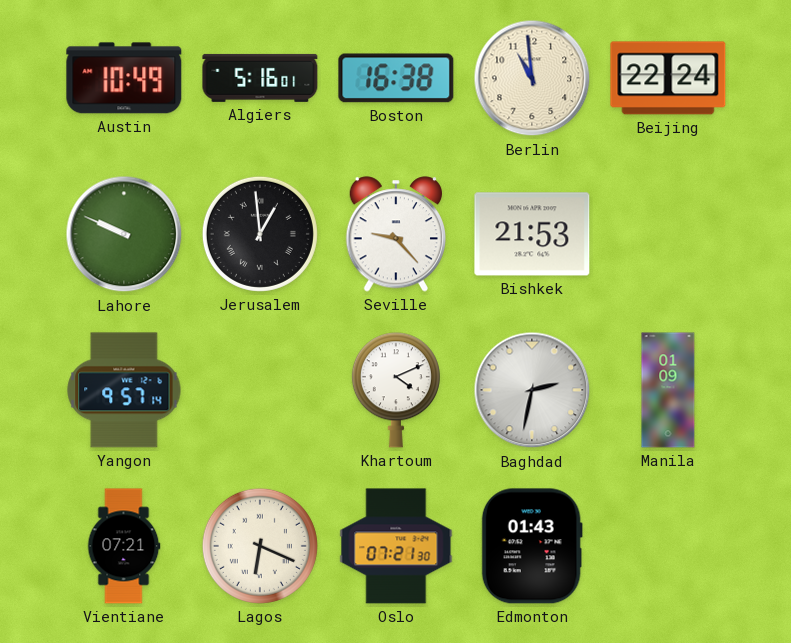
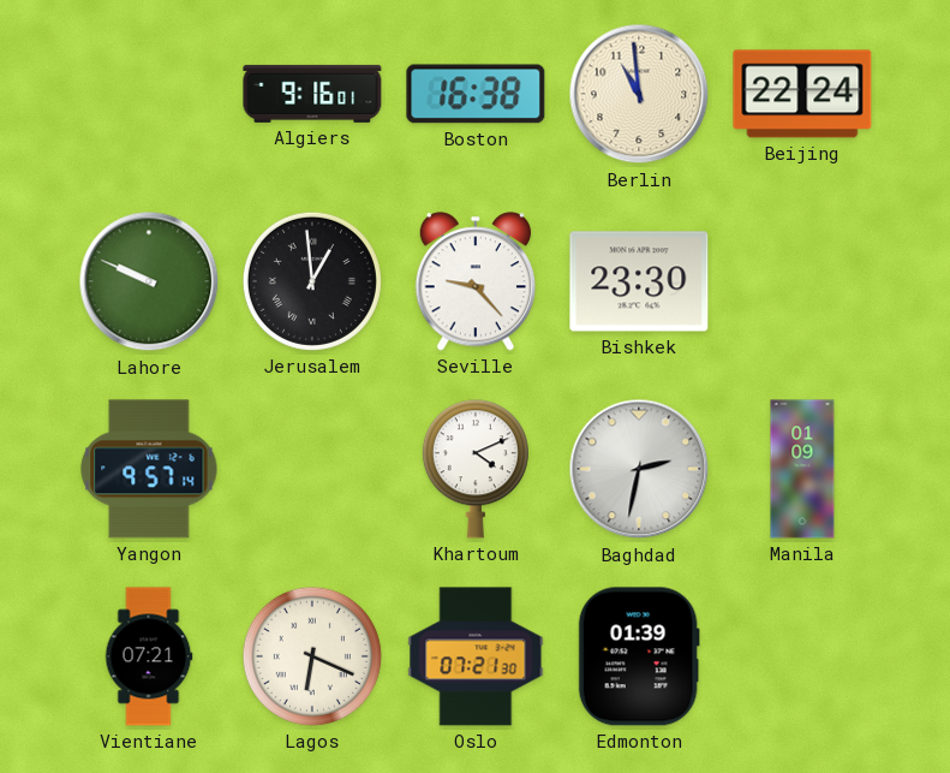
Austin: 10:49 -> none
Algiers: 5:16 -> 9:16
Bishkek: 21:53 -> 23:30
Edmonton: 01:43 -> 01:39
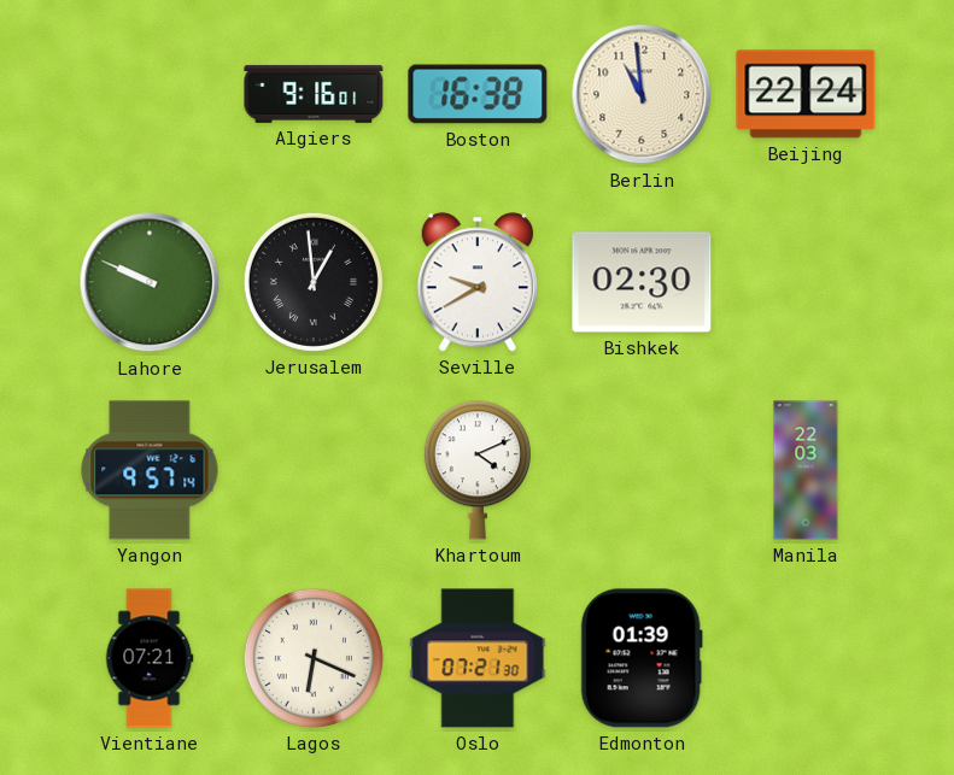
Seville: 9:23 -> 9:40
Bishkek: 23:30 -> 02:30
Baghdad: 2:32 -> none
Manila: 01:09 -> 22:03
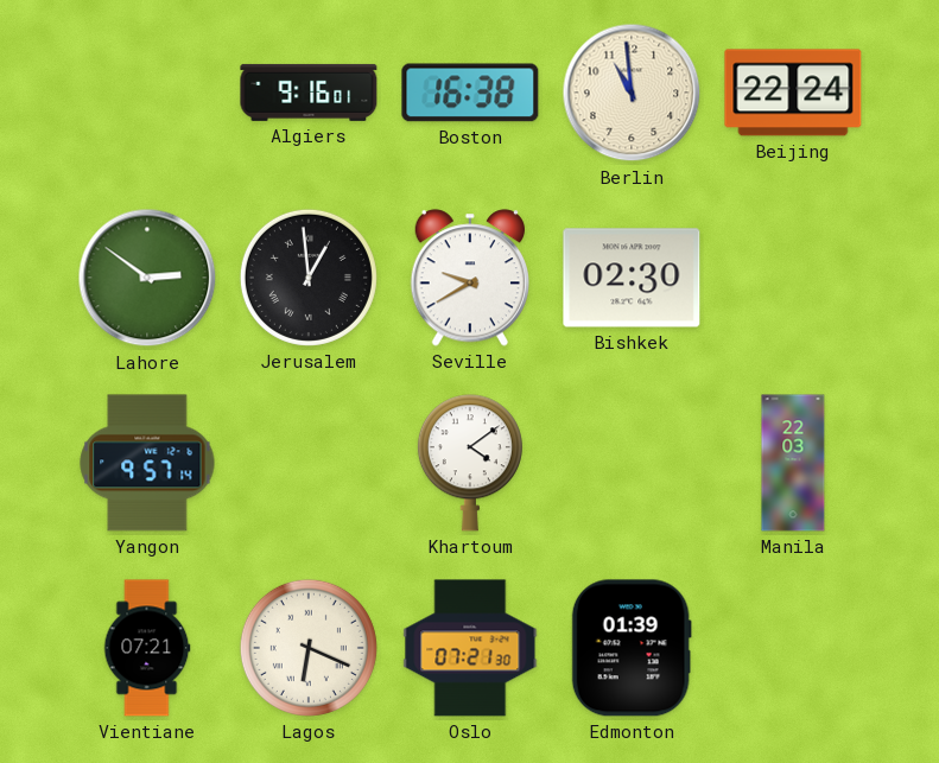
Lahore: 9:49 -> 2:51
Khartoum: 4:11 -> 4:09
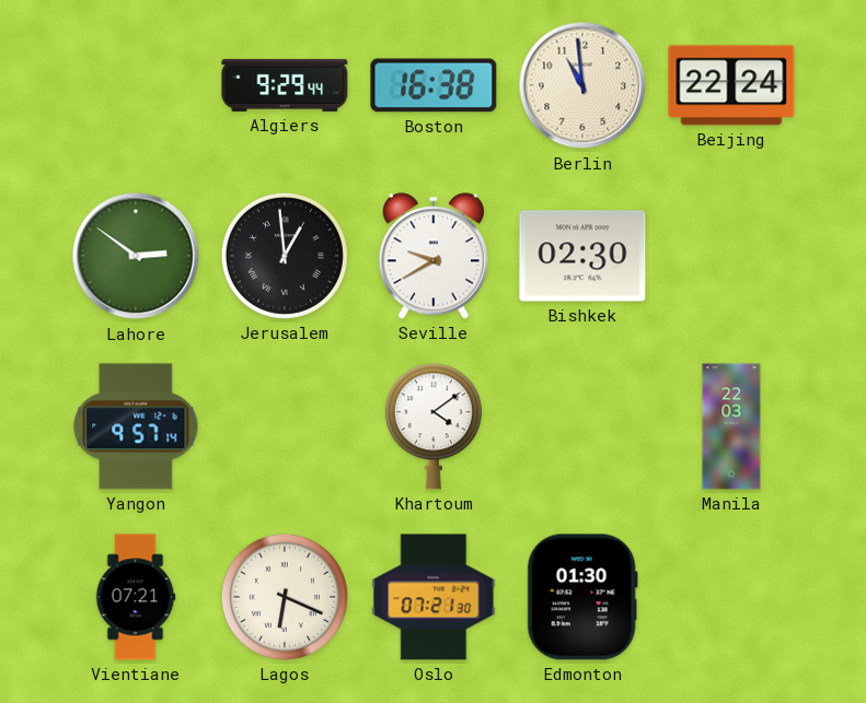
Algiers: 9:16 -> 9:29
Edmonton: 01:39 -> 01:30
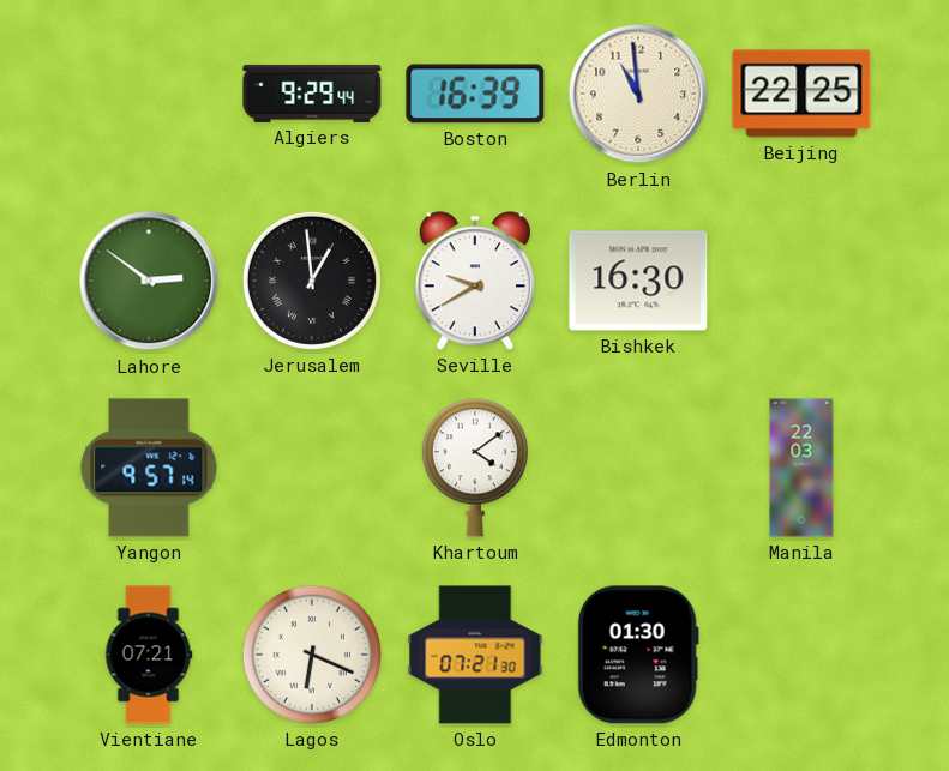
Boston: 16:38 -> 16:39
Beijing: 22:24 -> 22:25
Bishkek: 02:30 -> 16:30
